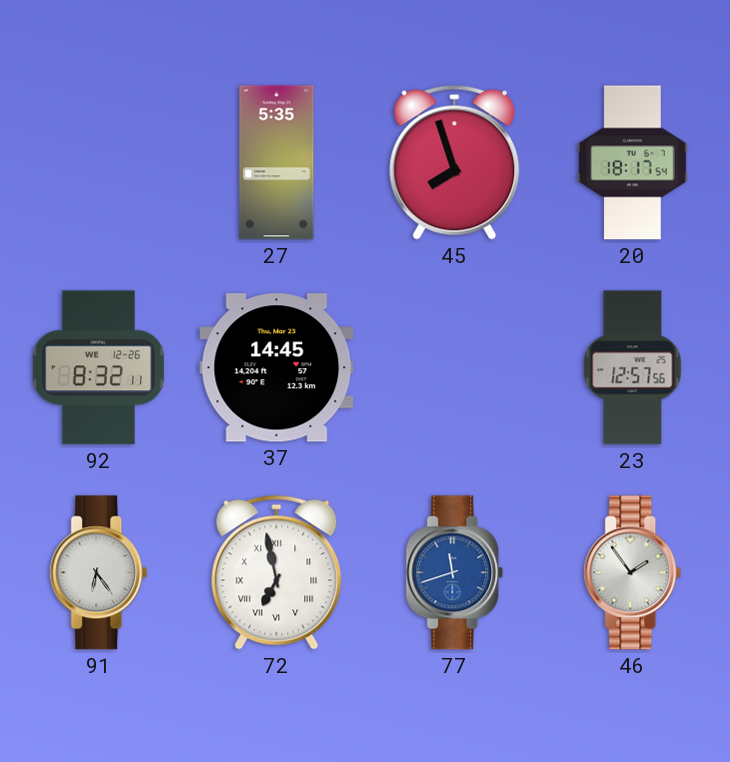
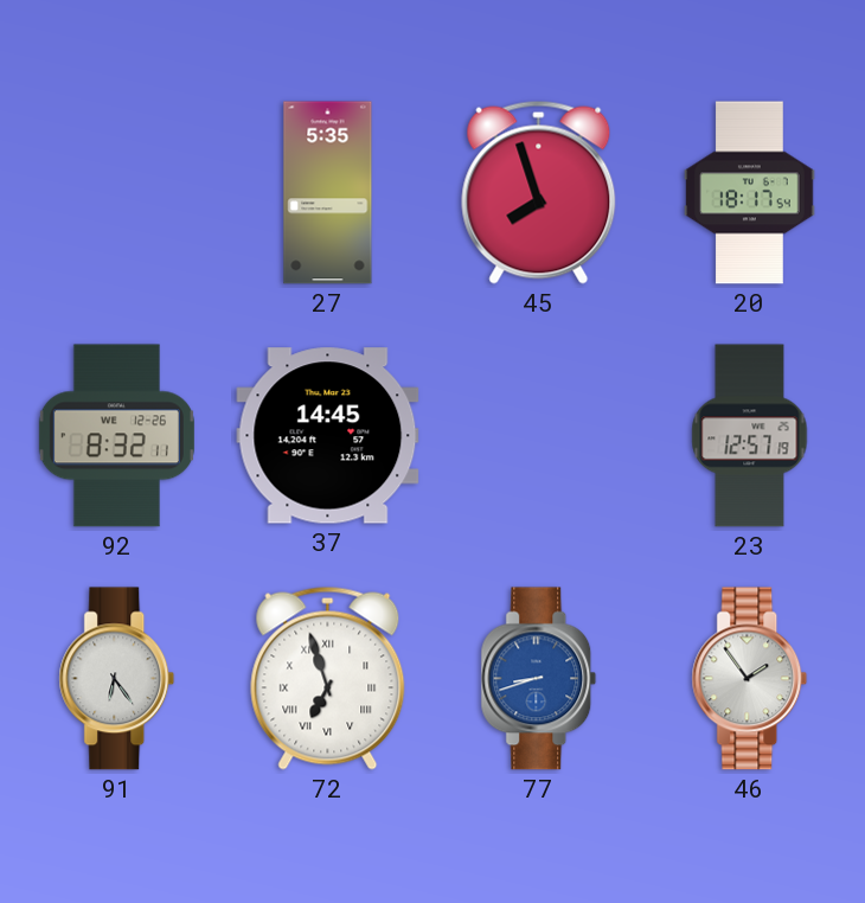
23: 12:57:56 -> 12:57:19
72: 6:58 -> 6:57
77: 11:42 -> 8:42
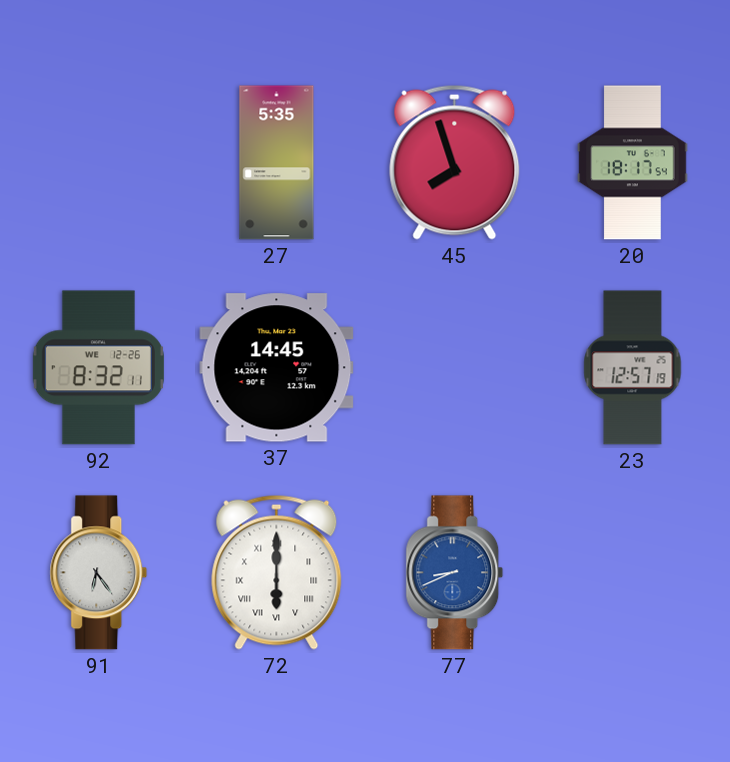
72: 6:57 -> 6:00
77: 8:42 -> 8:41
46: 1:54 -> none
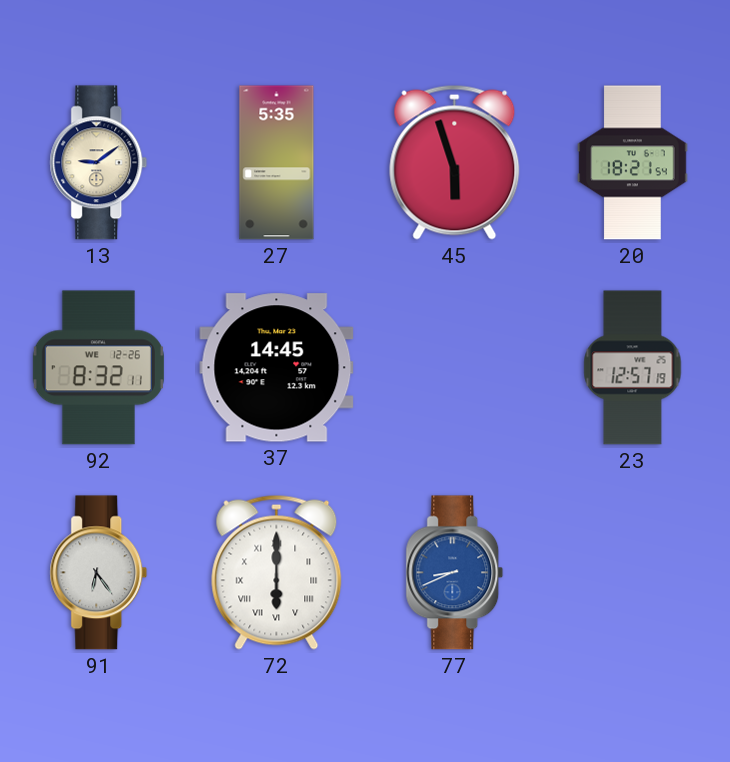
13: none -> 9:09
45: 7:57 -> 5:57
20: 18:17 -> 18:21
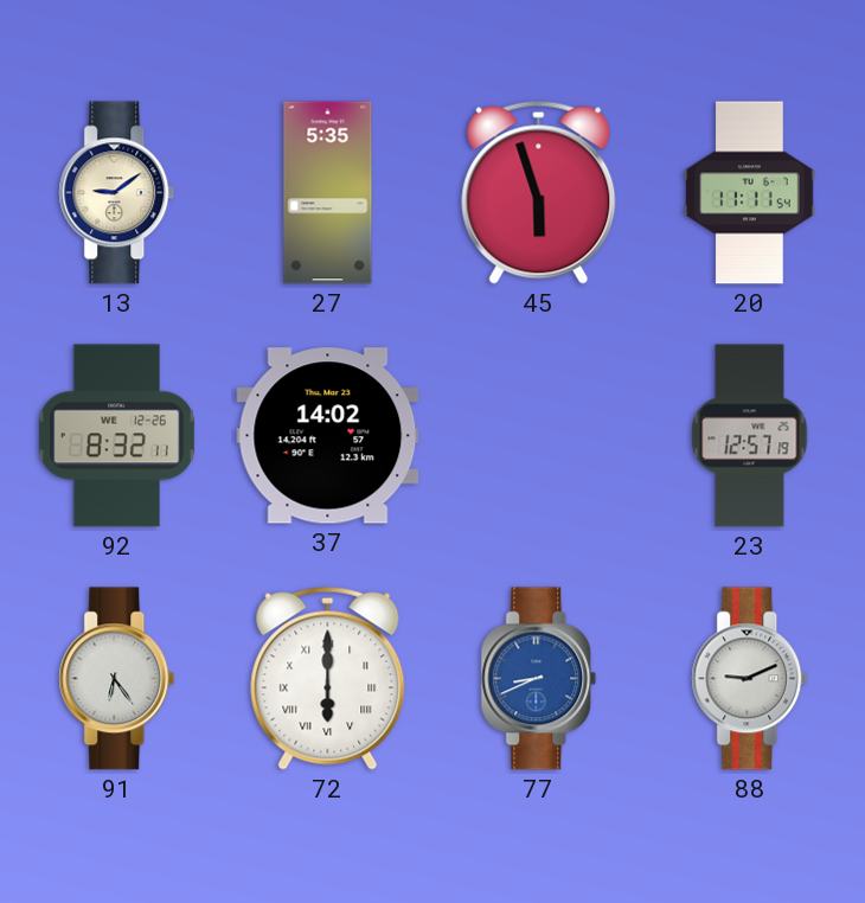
20: 18:21 -> 11:11
37: 14:45 -> 14:02
88: none -> 9:11
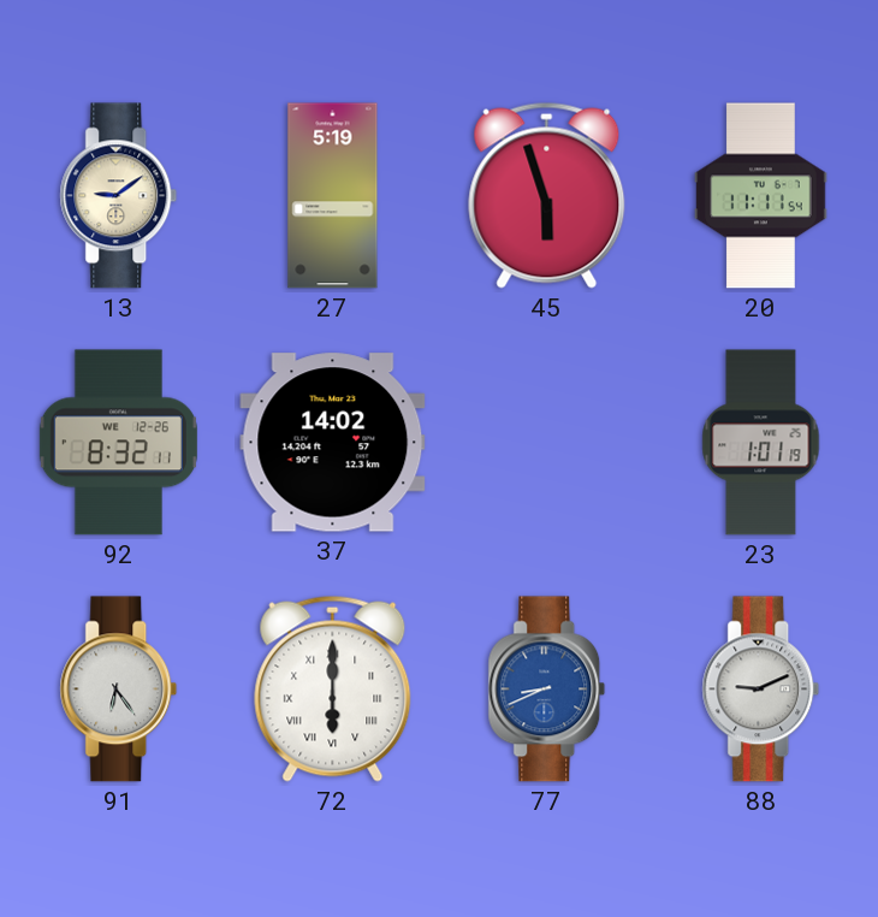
27: 5:35 -> 5:19
23: 12:57 -> 1:01
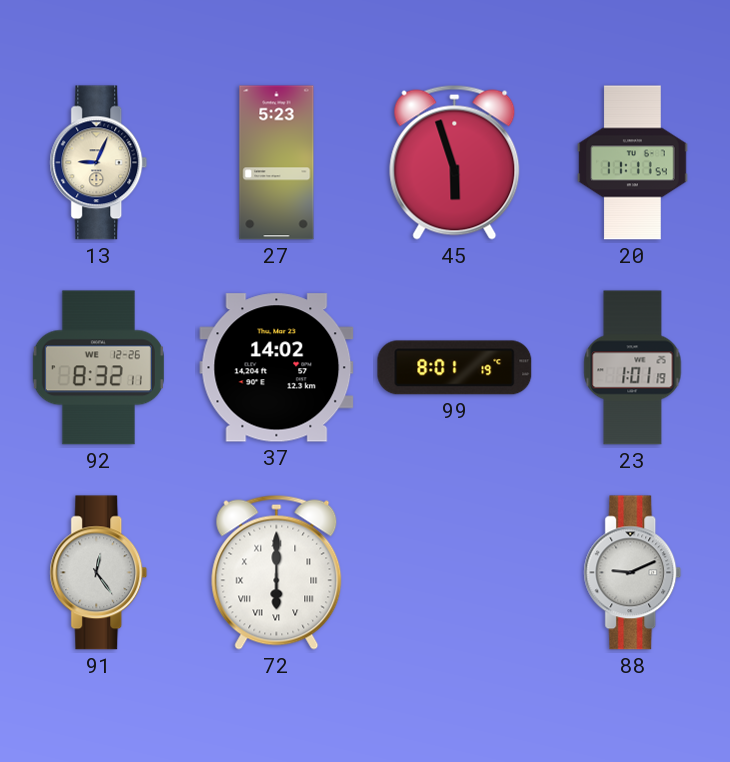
13: 9:09 -> 9:04
27: 5:19 -> 5:23
99: none -> 8:01
91: 6:24 -> 12:24
77: 8:41 -> none
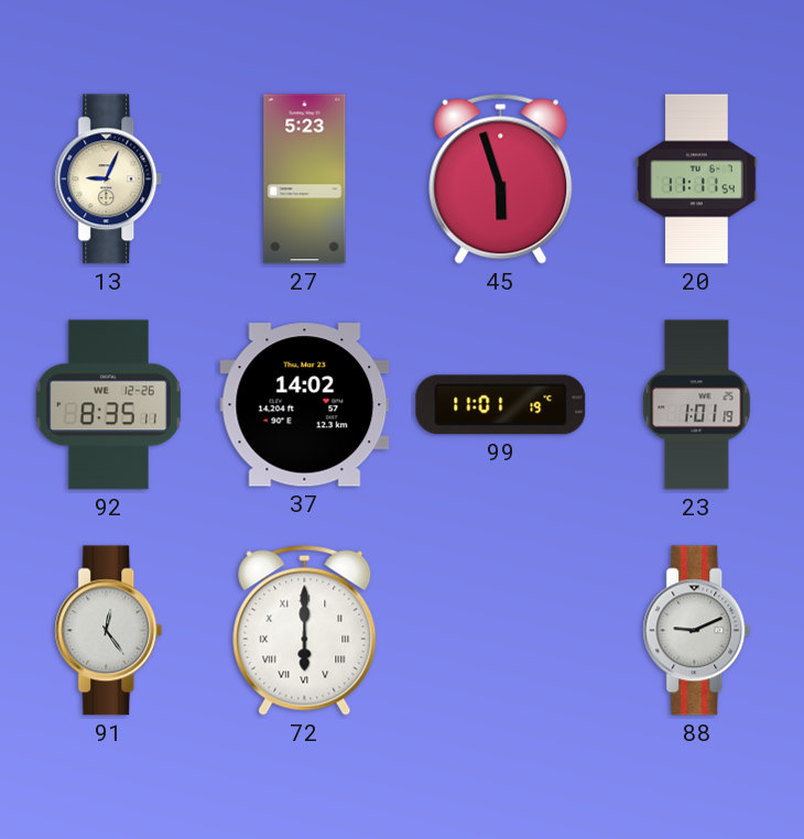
92: 8:32 -> 8:35
99: 8:01 -> 11:01
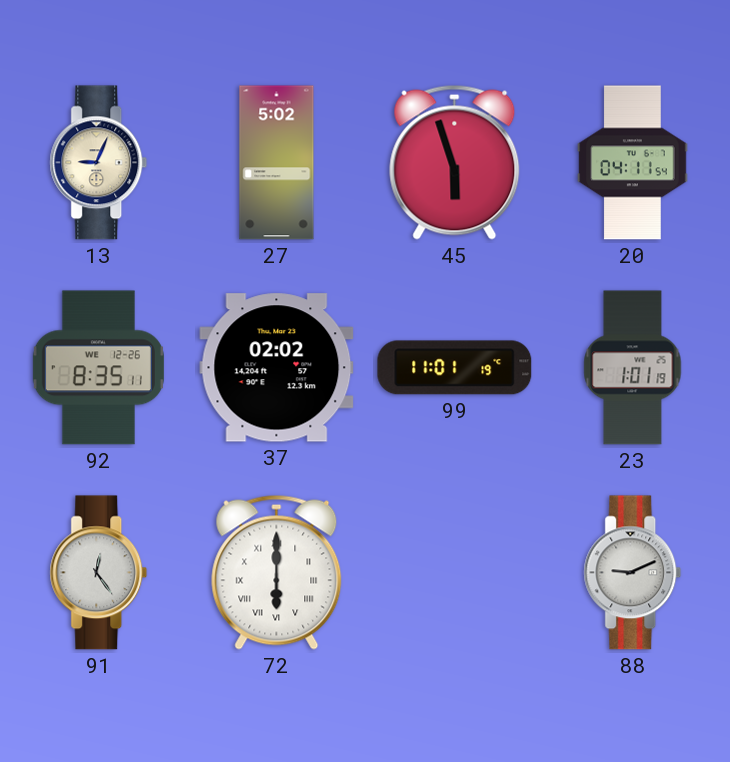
27: 5:23 -> 5:02
20: 11:11 -> 04:11
37: 14:02 -> 02:02
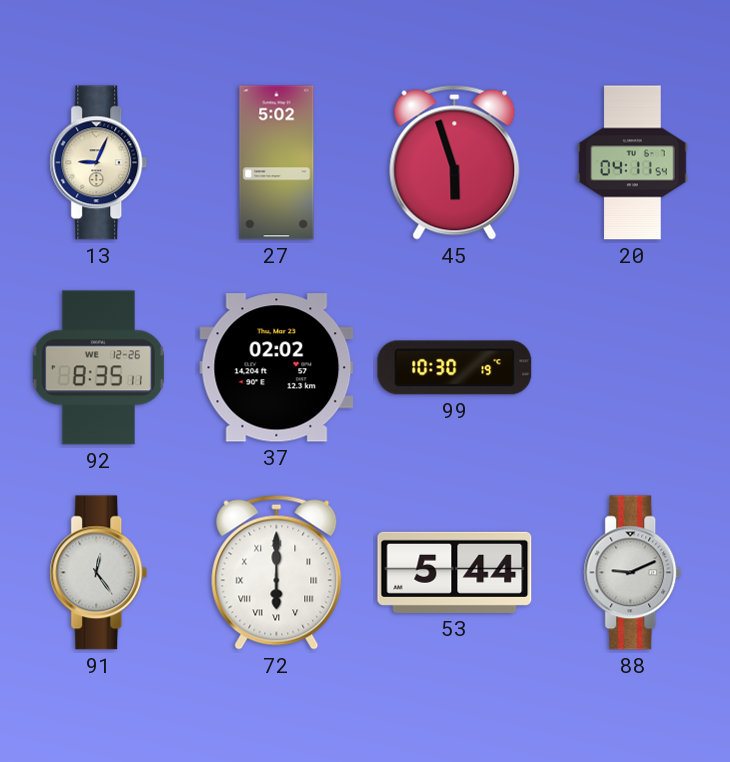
99: 11:01 -> 10:30
23: 1:01 -> none
53: none -> 5:44
